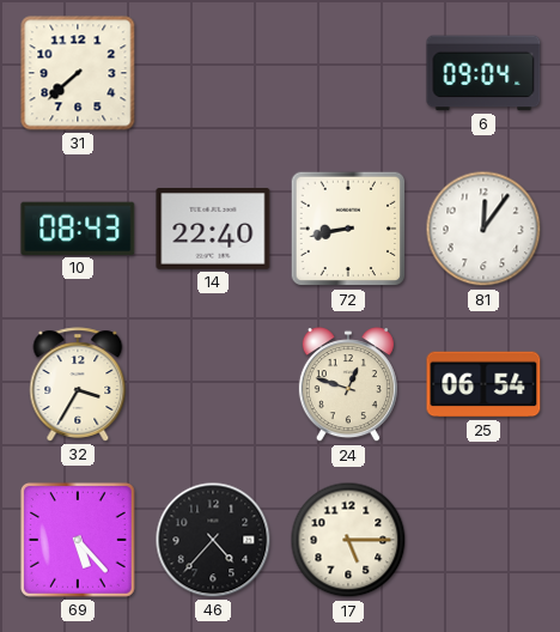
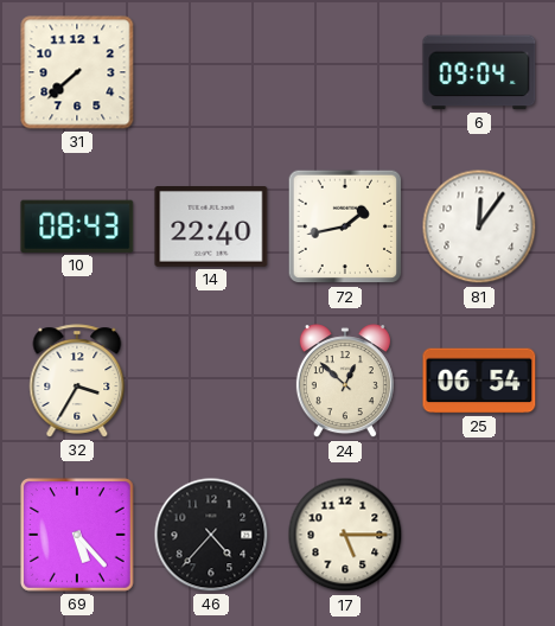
72: 8:43 -> 1:43
24: 12:48 -> 12:52
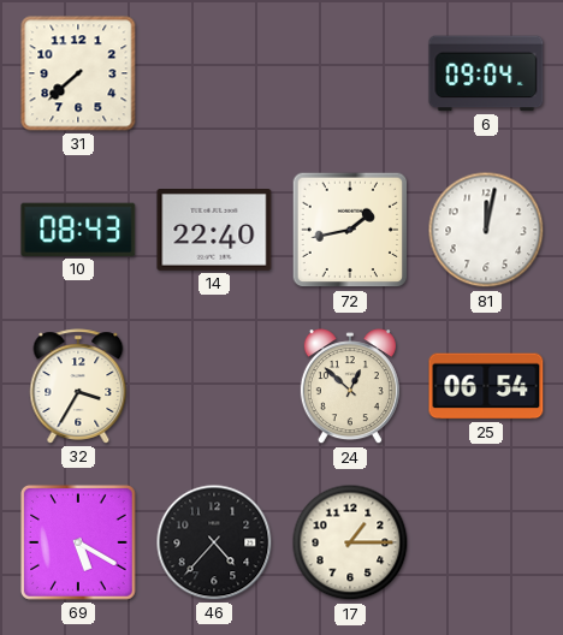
81: 12:06 -> 12:02
69: 5:23 -> 5:20
17: 5:15 -> 1:15
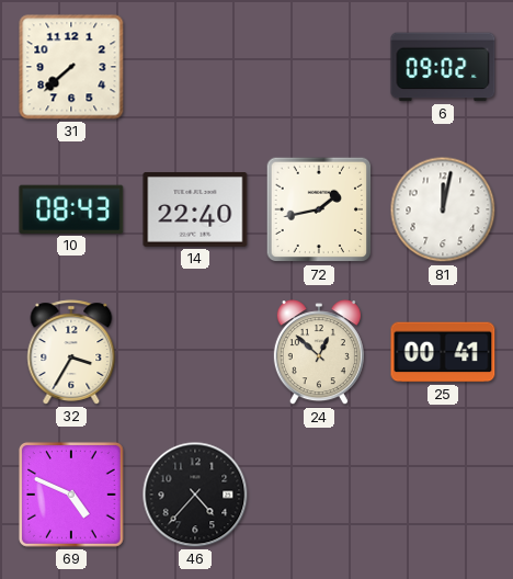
6: 09:04 -> 09:02
25: 06:54 -> 00:41
69: 5:20 -> 4:49
17: 1:15 -> none
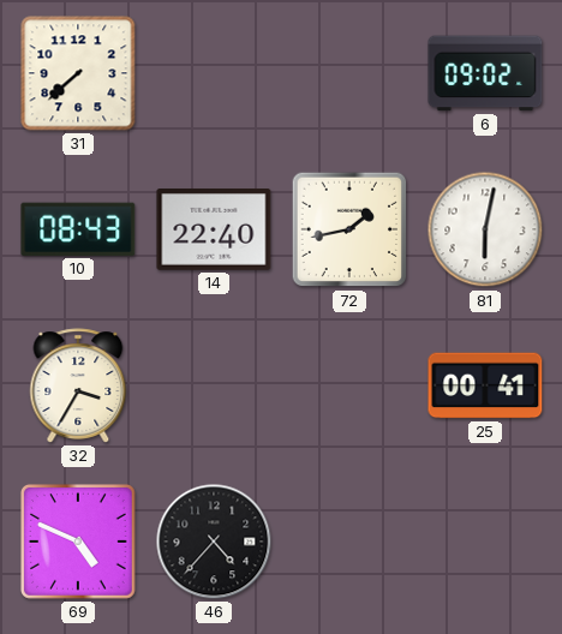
81: 12:02 -> 6:02
24: 12:52 -> none
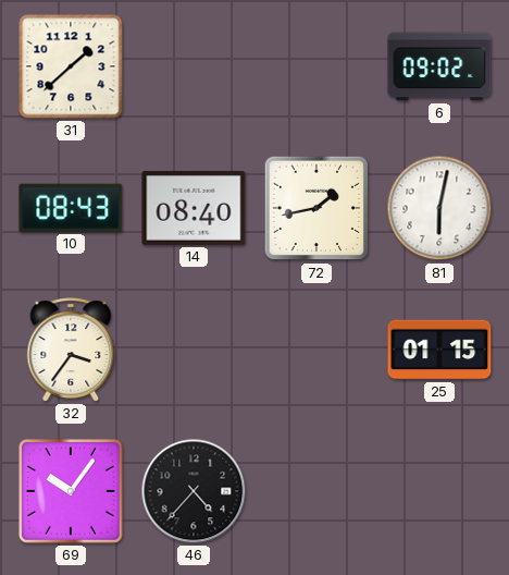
31: 7:38 -> 1:38
14: 22:40 -> 08:40
32: 3:35 -> 3:36
25: 00:41 -> 01:15
69: 4:49 -> 10:06
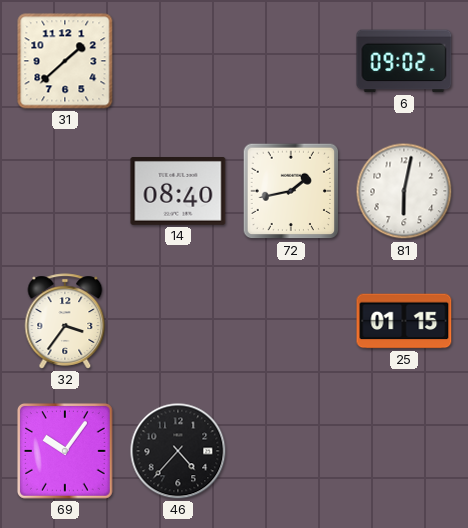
10: 08:43 -> none
